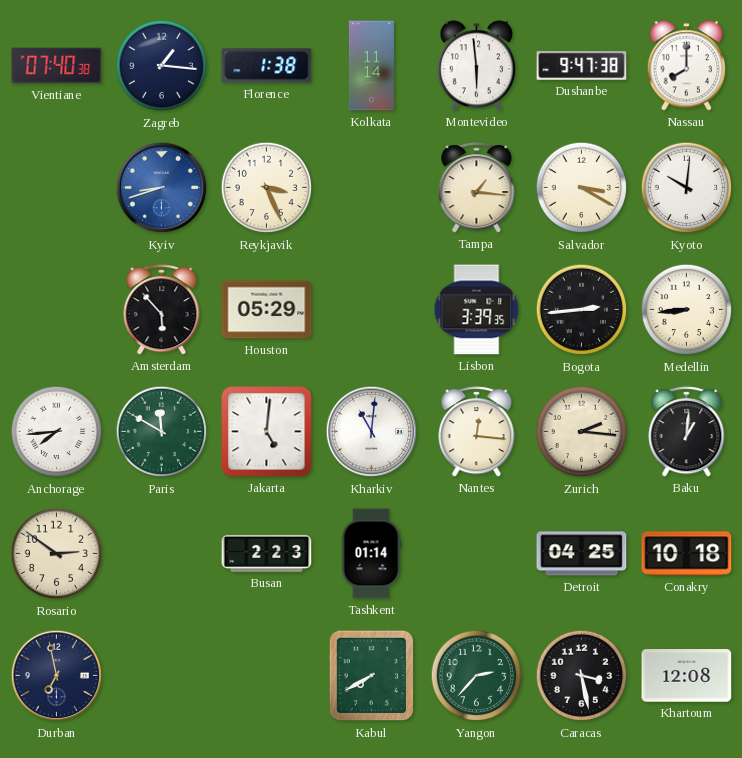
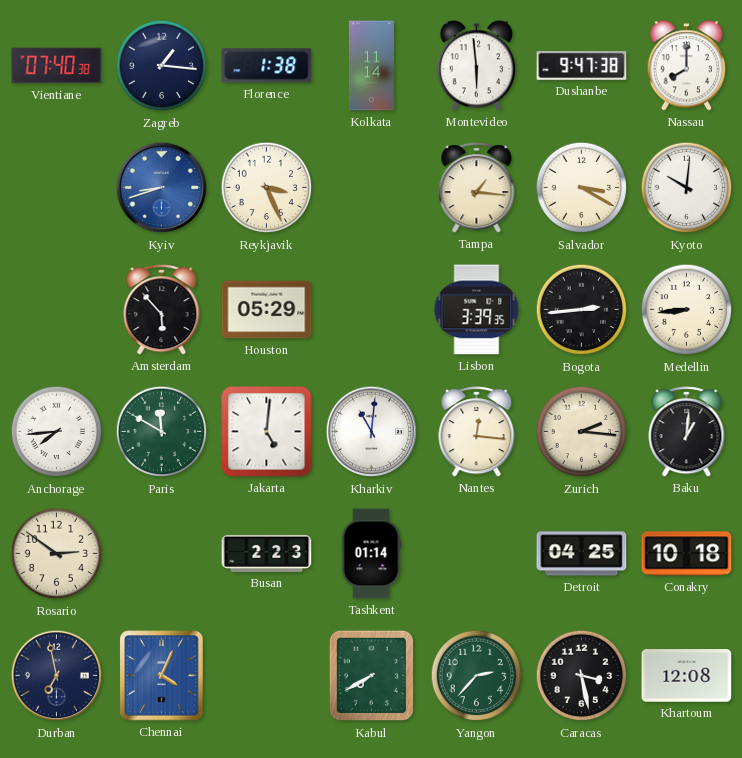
Chennai: none -> 4:04
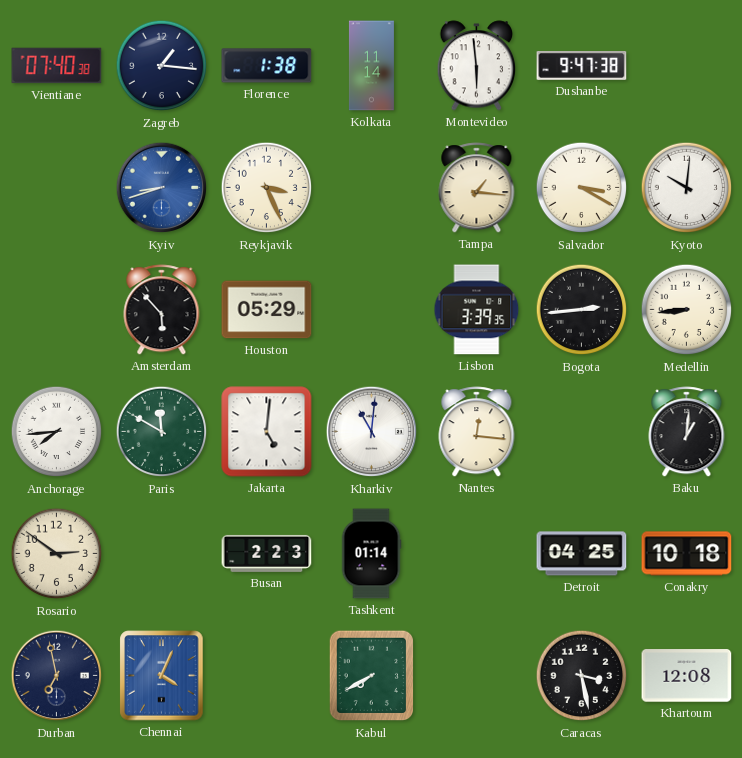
Nassau: 8:00 -> none
Zurich: 2:16 -> none
Yangon: 2:37 -> none
